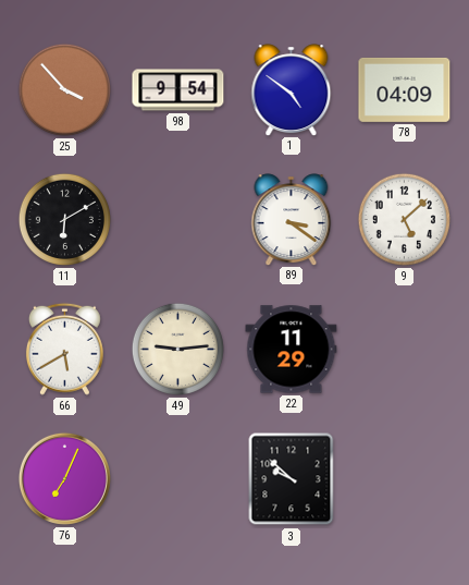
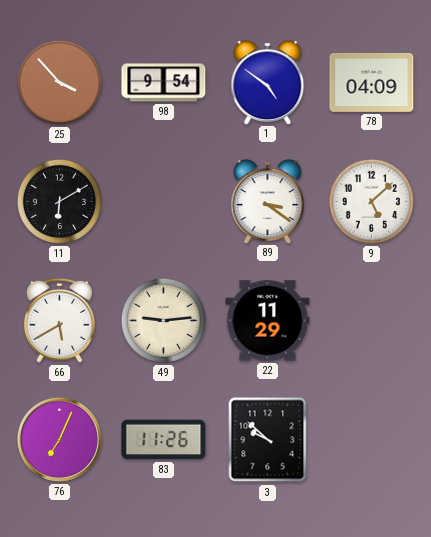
83: none -> 11:26
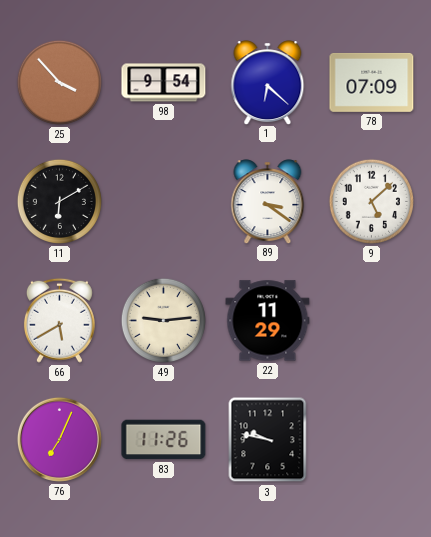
1: 4:51 -> 6:22
78: 04:09 -> 07:09
3: 9:52 -> 9:47
